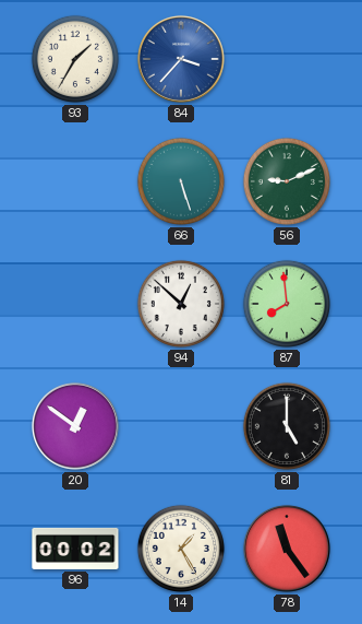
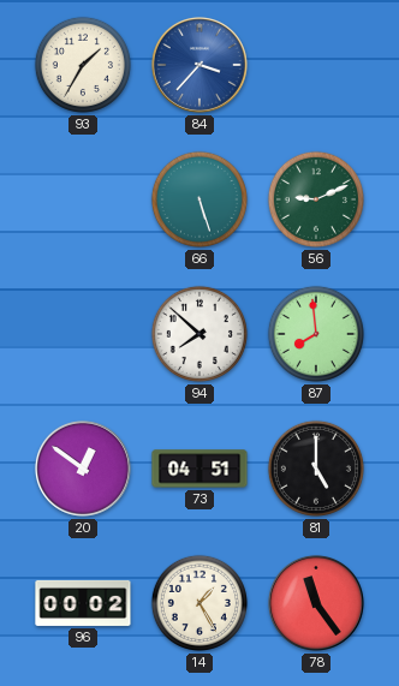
94: 12:52 -> 7:52
73: none -> 04:51
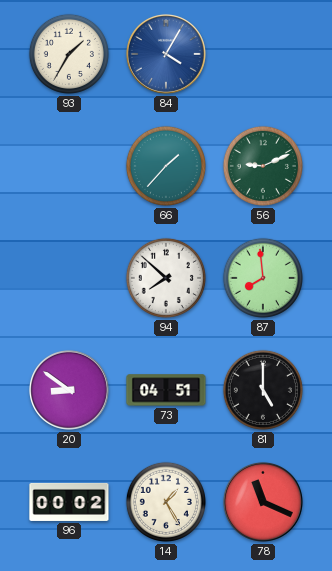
84: 3:37 -> 4:05
66: 5:27 -> 1:37
20: 12:51 -> 8:51
78: 11:24 -> 11:19
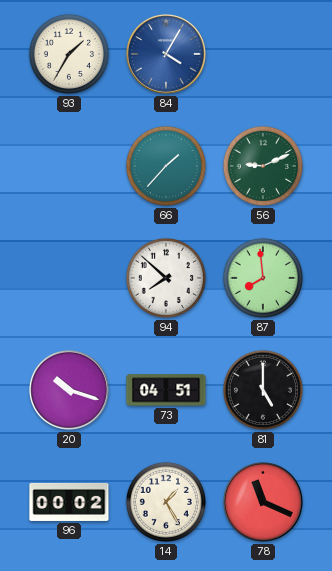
20: 8:51 -> 10:18
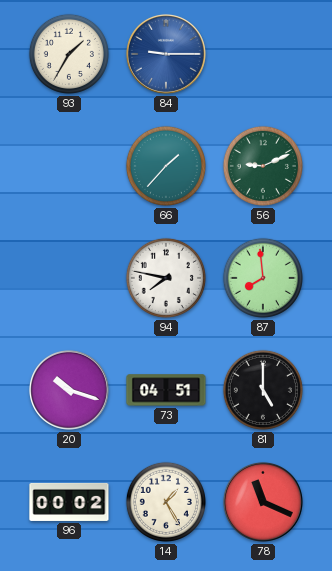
84: 4:05 -> 9:15
94: 7:52 -> 7:47
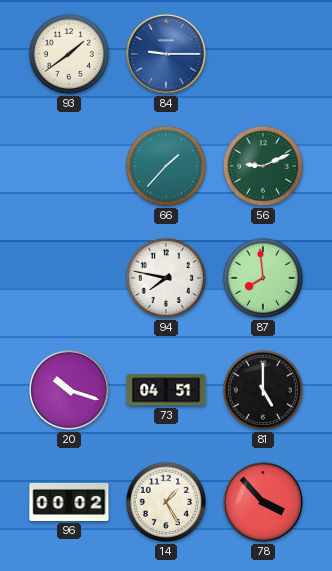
93: 1:35 -> 1:39
78: 11:19 -> 3:53
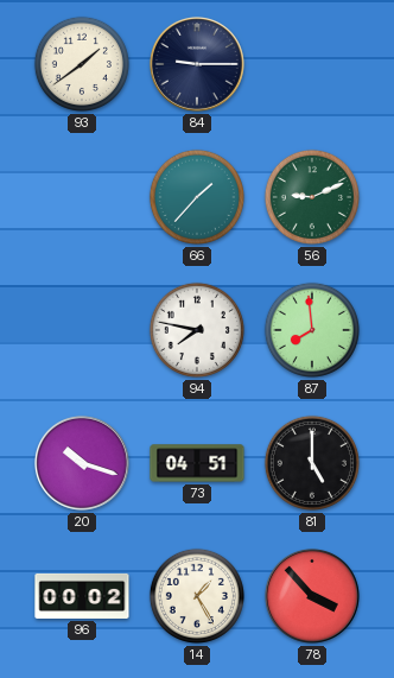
84 dial: blue -> navy
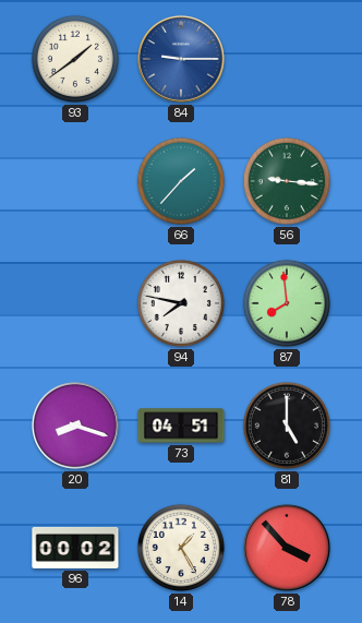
84 dial: navy -> blue
56: 9:11 -> 9:16
20: 10:18 -> 8:18
